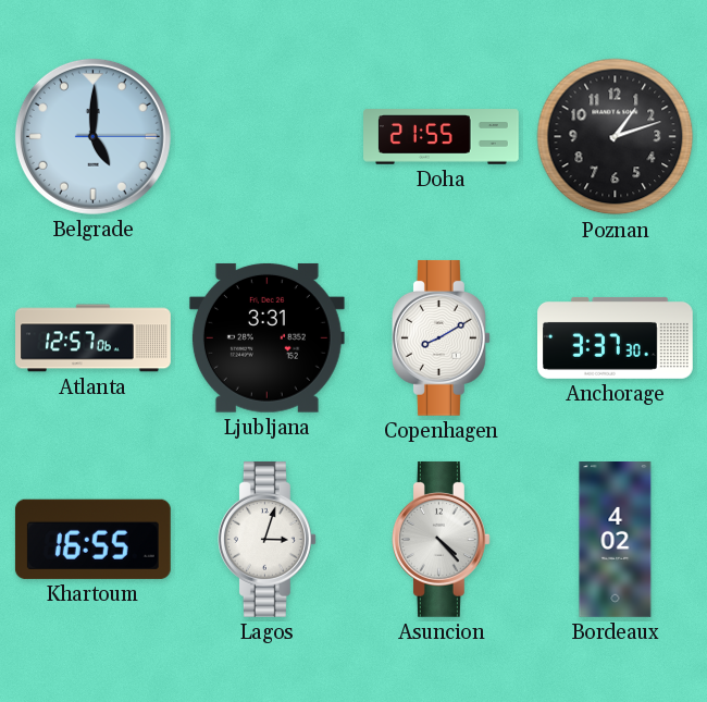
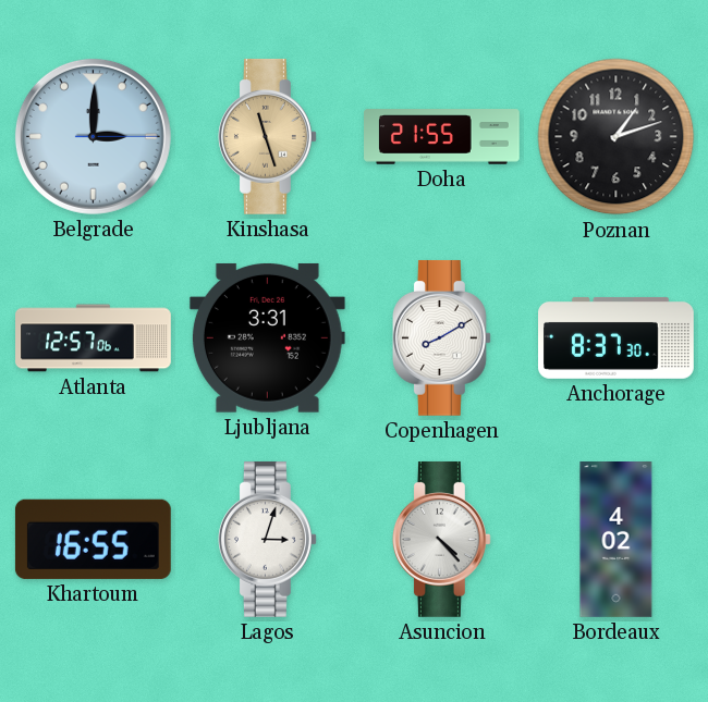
Belgrade: 5:00 -> 3:00
Kinshasa: none -> 11:27
Anchorage: 3:37 -> 8:37
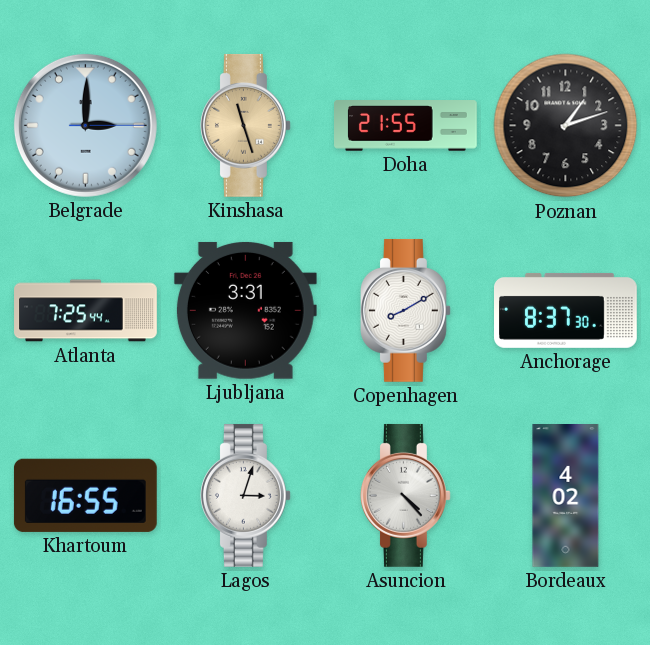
Atlanta: 12:57 -> 7:25
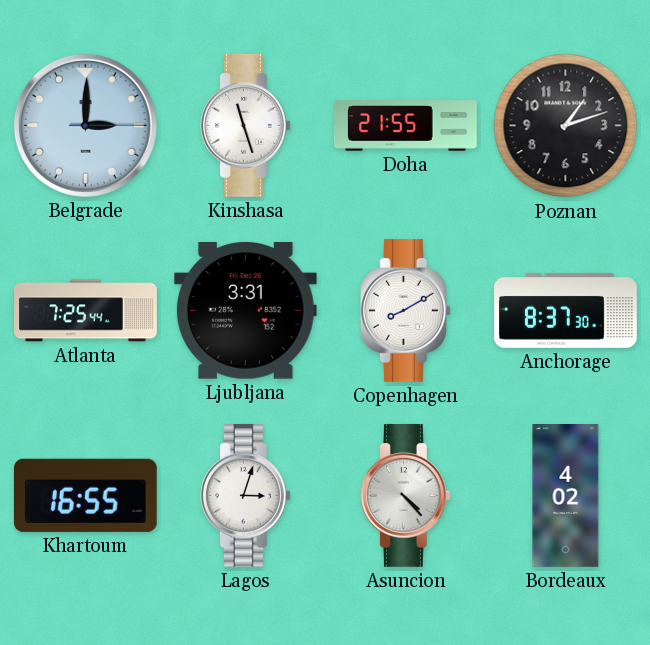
Kinshasa dial: champagne -> white
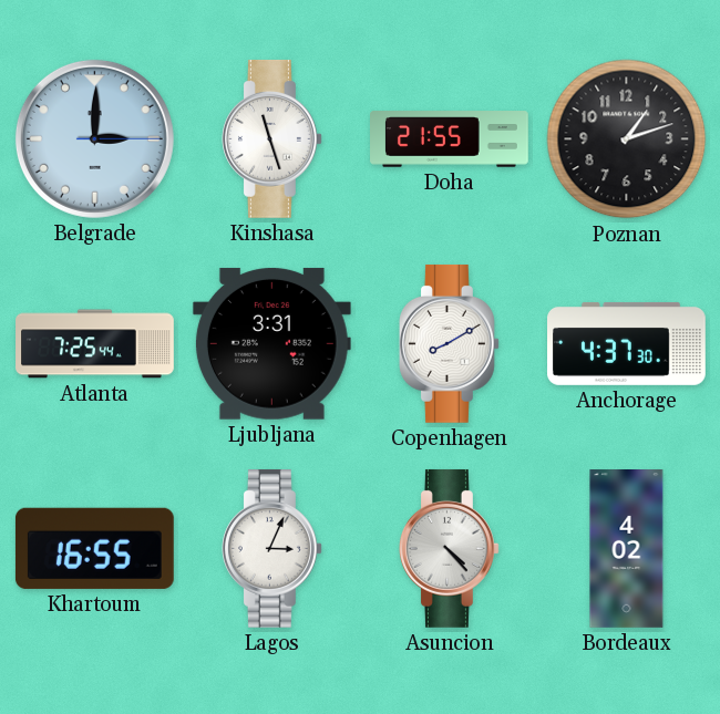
Anchorage: 8:37 -> 4:37
Lagos: 3:03 -> 3:04
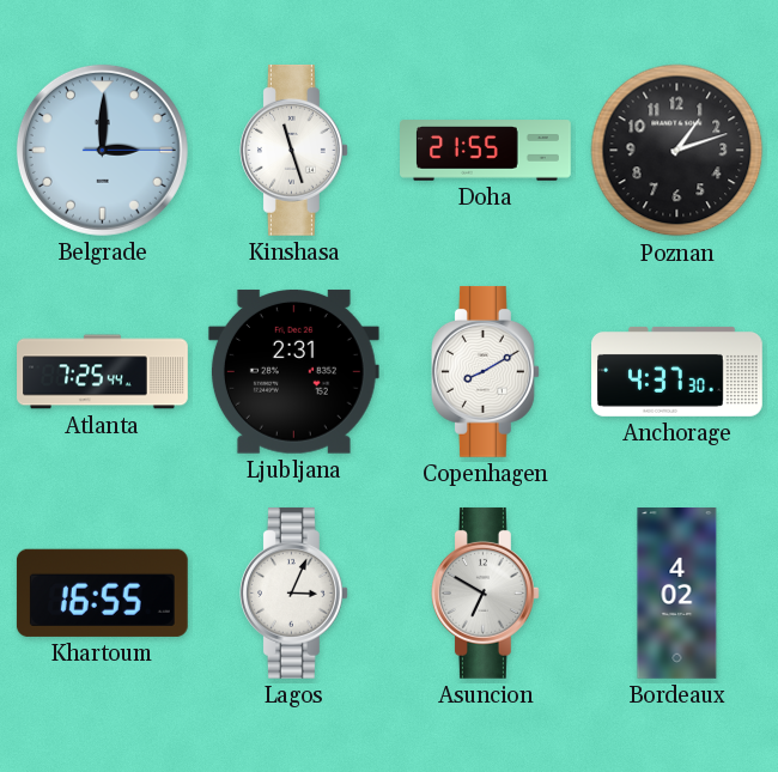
Ljubljana: 3:31 -> 2:31
Asuncion: 4:23 -> 6:50
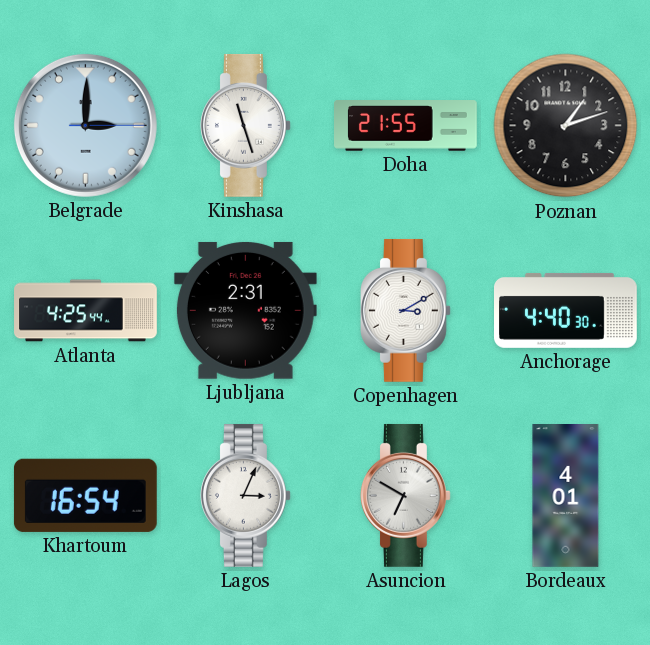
Atlanta: 7:25 -> 4:25
Copenhagen: 8:10 -> 3:10
Anchorage: 4:37 -> 4:40
Khartoum: 16:55 -> 16:54
Bordeaux: 4:02 -> 4:01
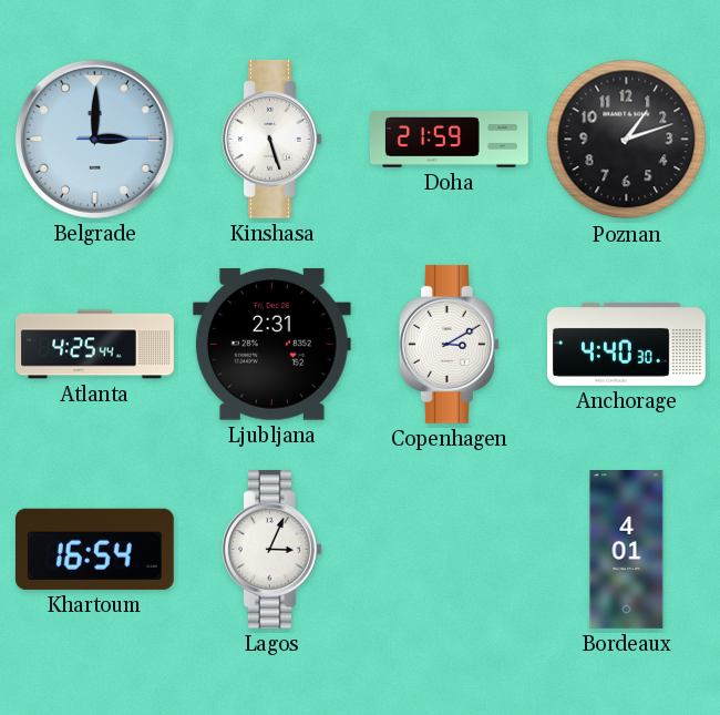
Kinshasa: 11:27 -> 5:27
Doha: 21:55 -> 21:59
Asuncion: 6:50 -> none
